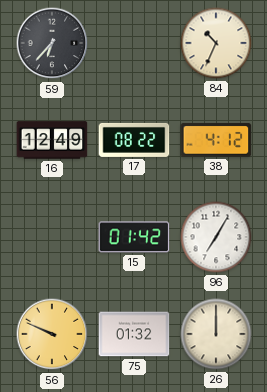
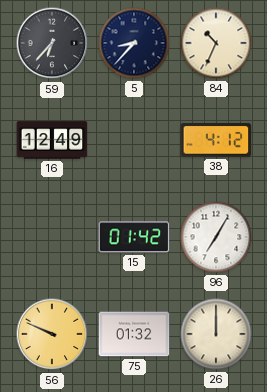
5: none -> 8:37
17: 08:22 -> none
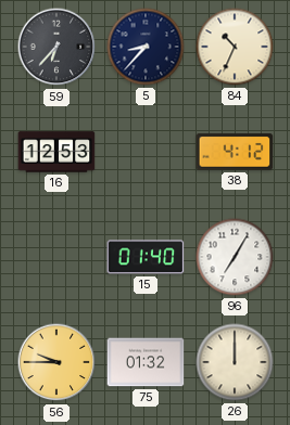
16: 12:49 -> 12:53
15: 01:42 -> 01:40
56: 9:49 -> 9:45
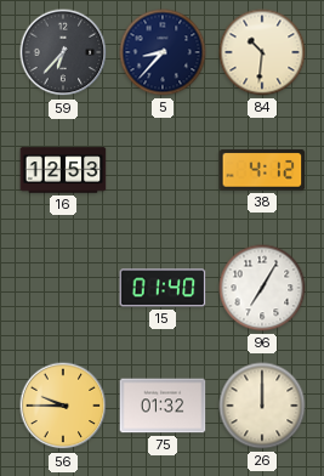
84: 10:34 -> 10:31
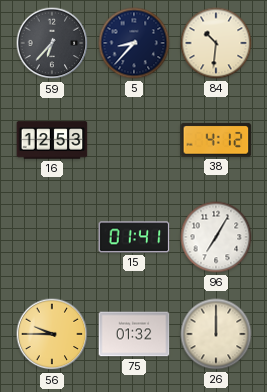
15: 01:40 -> 01:41
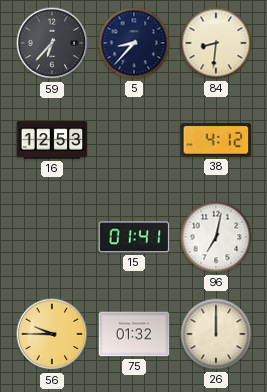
84: 10:31 -> 8:31
96: 7:05 -> 7:02
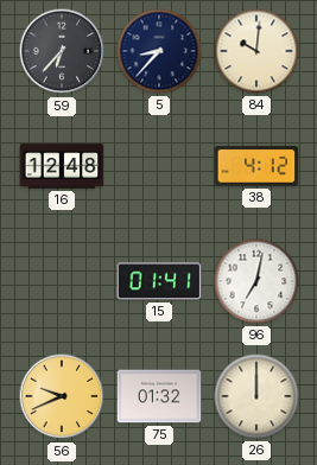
84: 8:31 -> 10:01
16: 12:53 -> 12:48
56: 9:45 -> 9:41
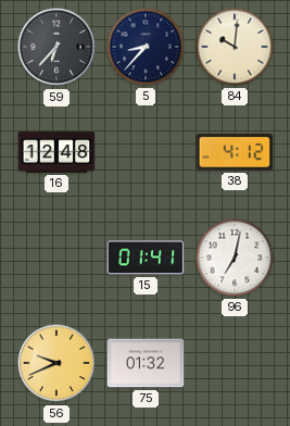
26: 12:00 -> none
